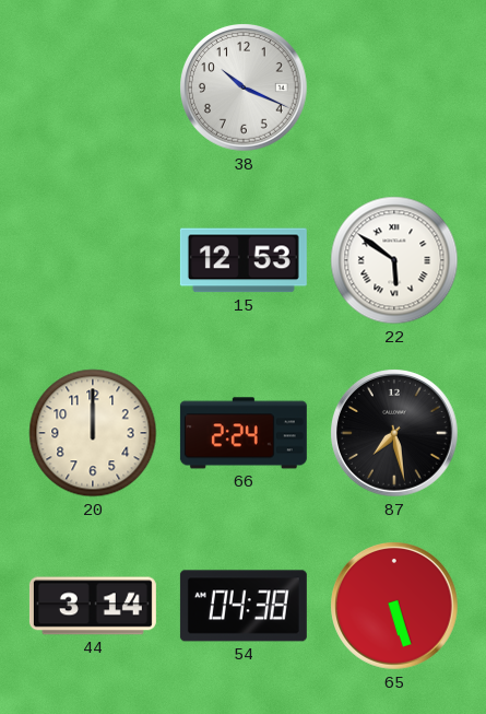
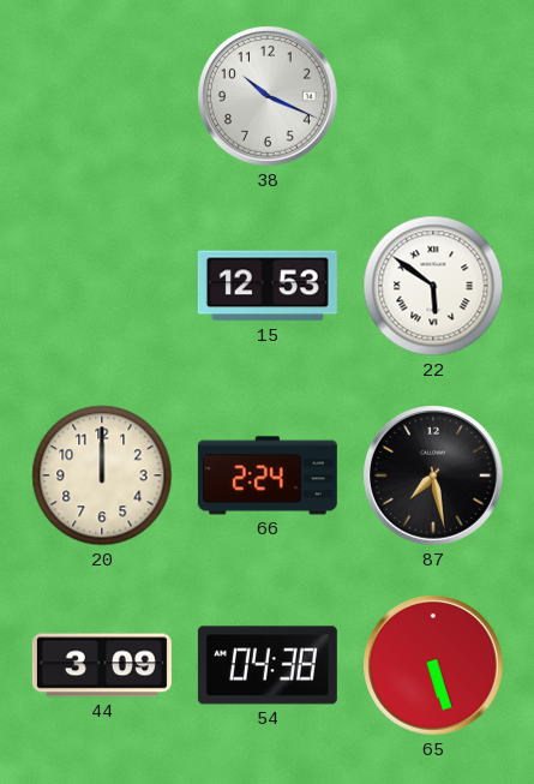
44: 3:14 -> 3:09
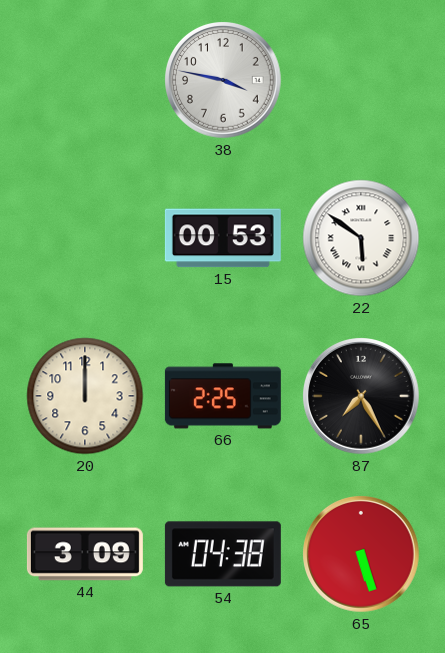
38: 10:19 -> 3:47
15: 12:53 -> 00:53
66: 2:24 -> 2:25
87: 7:28 -> 7:25
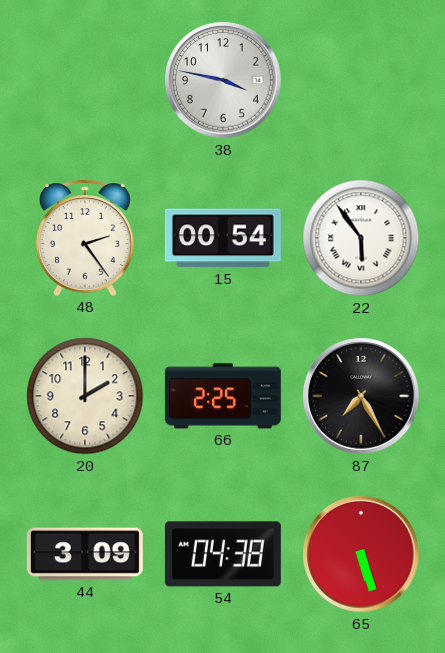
48: none -> 2:24
15: 00:53 -> 00:54
22: 5:51 -> 5:54
20: 12:00 -> 2:00
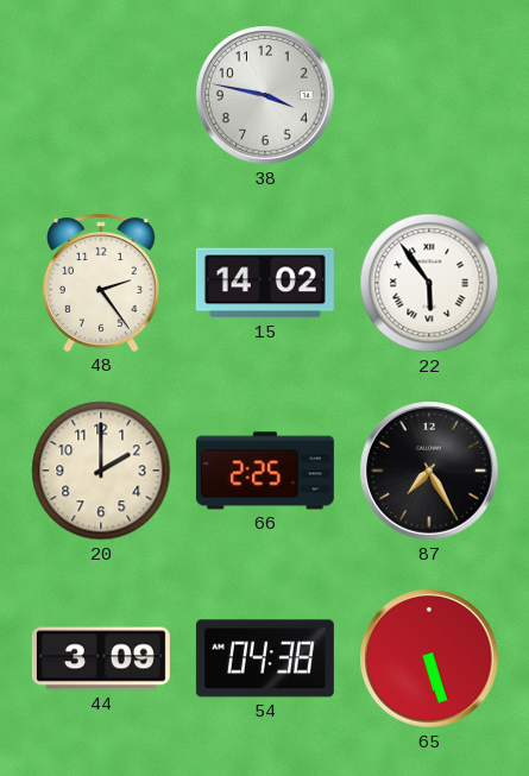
15: 00:54 -> 14:02
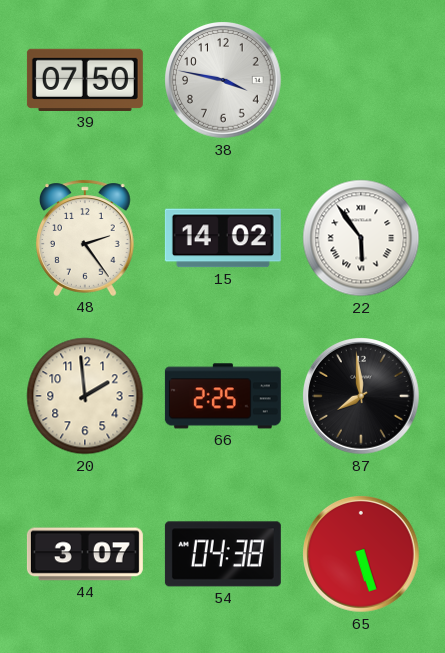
39: none -> 07:50
20: 2:00 -> 1:59
87: 7:25 -> 7:59
44: 3:09 -> 3:07
